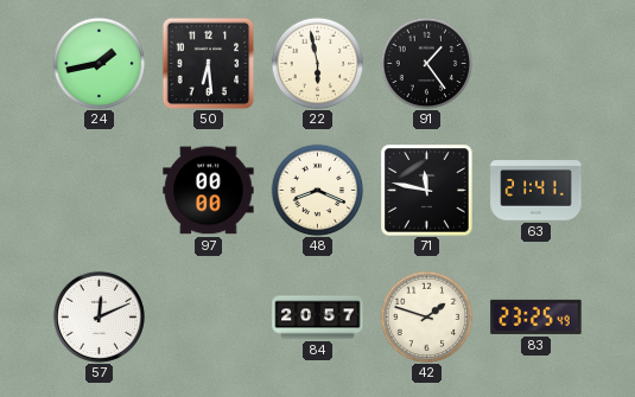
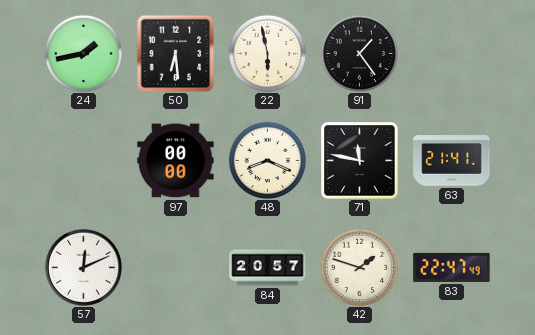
83: 23:25 -> 22:47
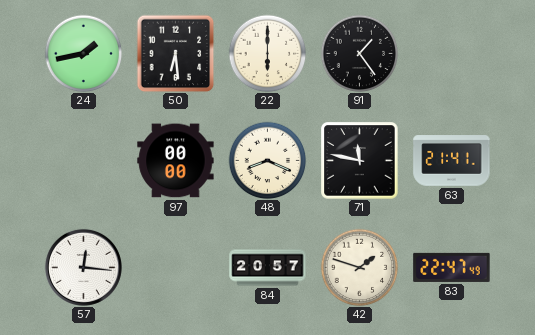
22: 5:58 -> 6:00
57: 12:11 -> 12:16
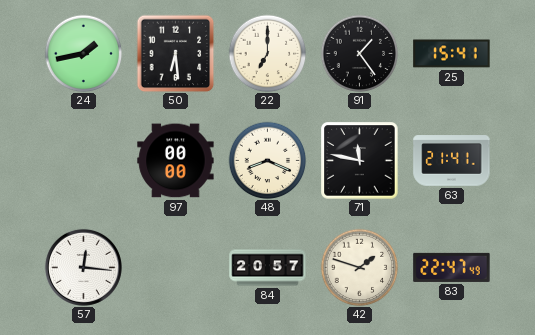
22: 6:00 -> 7:00
25: none -> 15:41
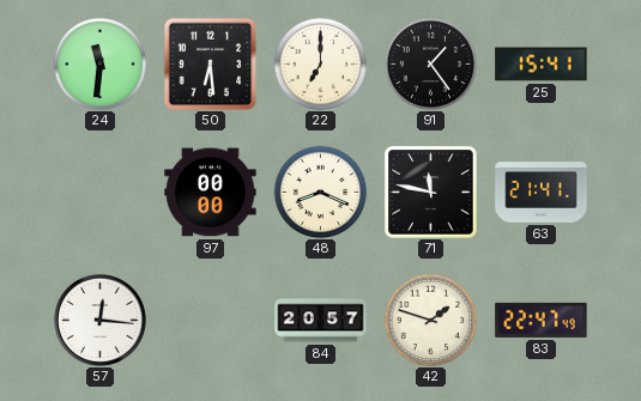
24: 1:43 -> 11:31
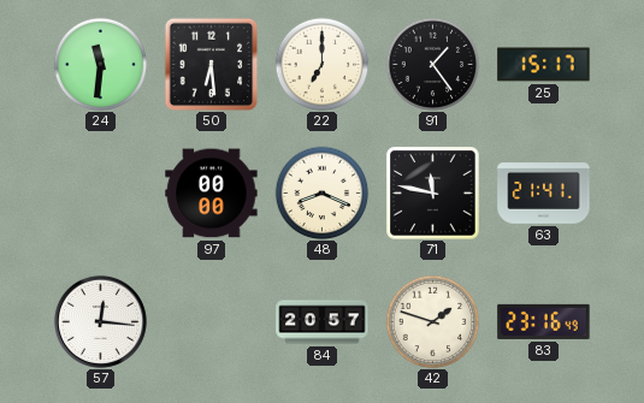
25: 15:41 -> 15:17
83: 22:47 -> 23:16
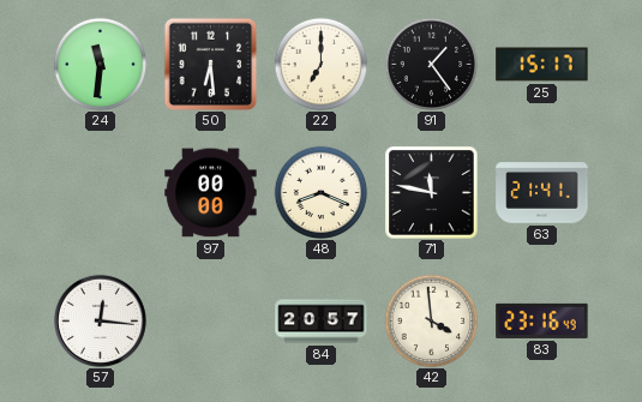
42: 1:48 -> 3:59
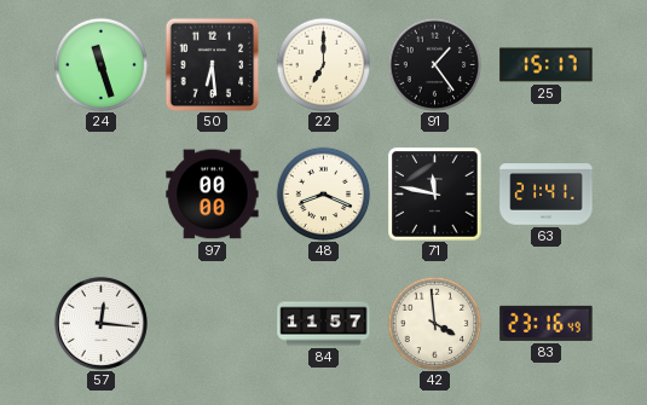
24: 11:31 -> 11:27
84: 20:57 -> 11:57
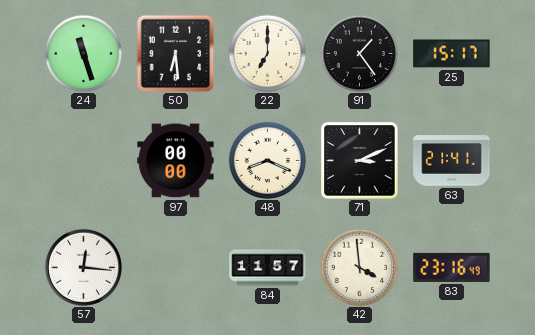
71: 11:47 -> 3:11
